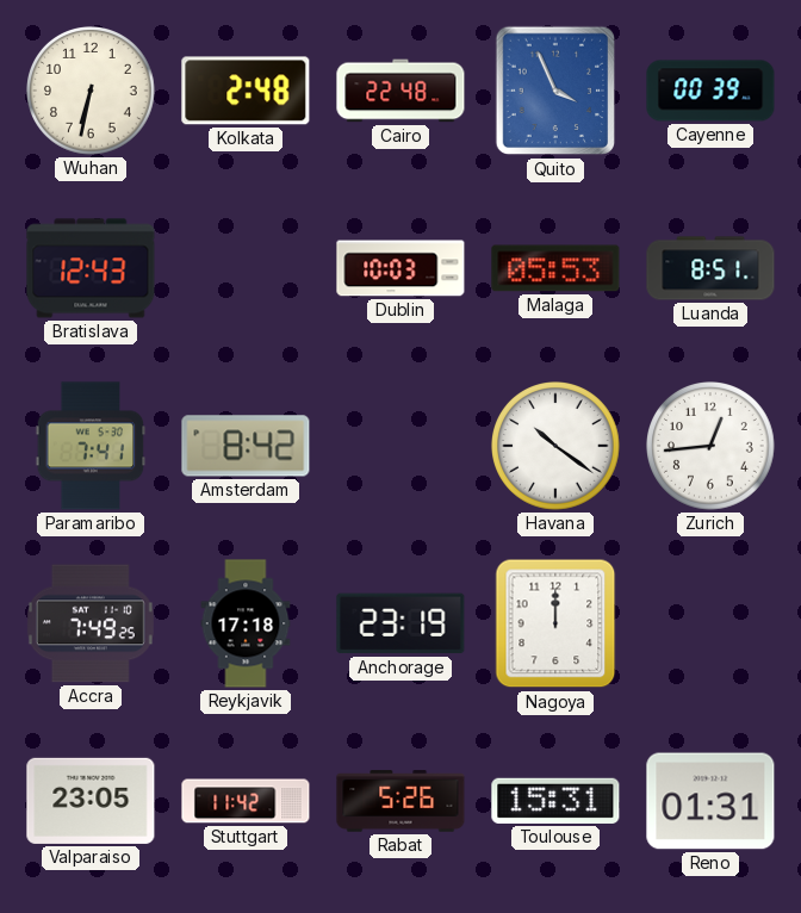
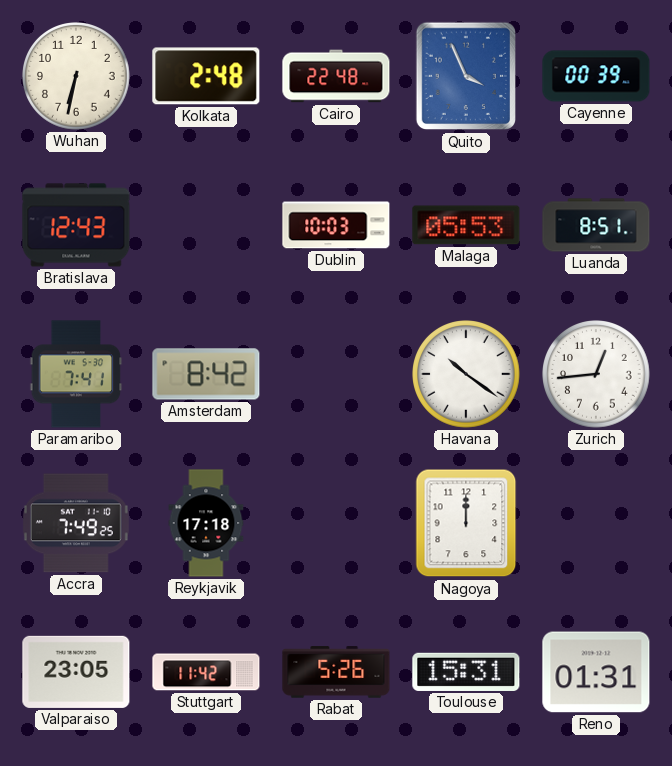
Anchorage: 23:19 -> none
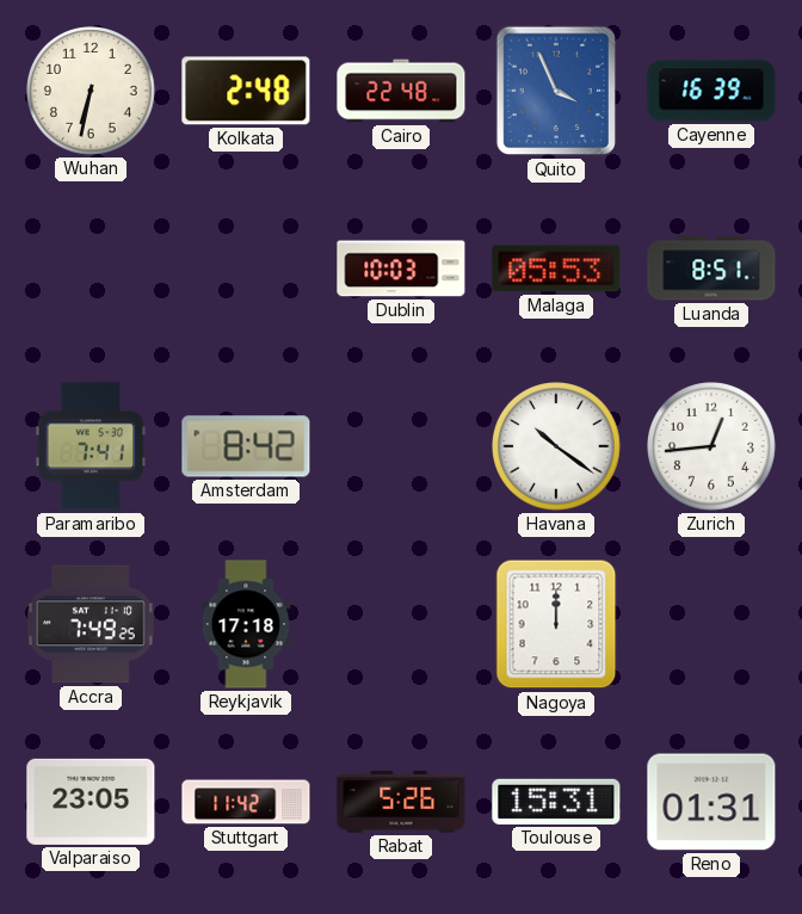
Cayenne: 00:39 -> 16:39
Bratislava: 12:43 -> none
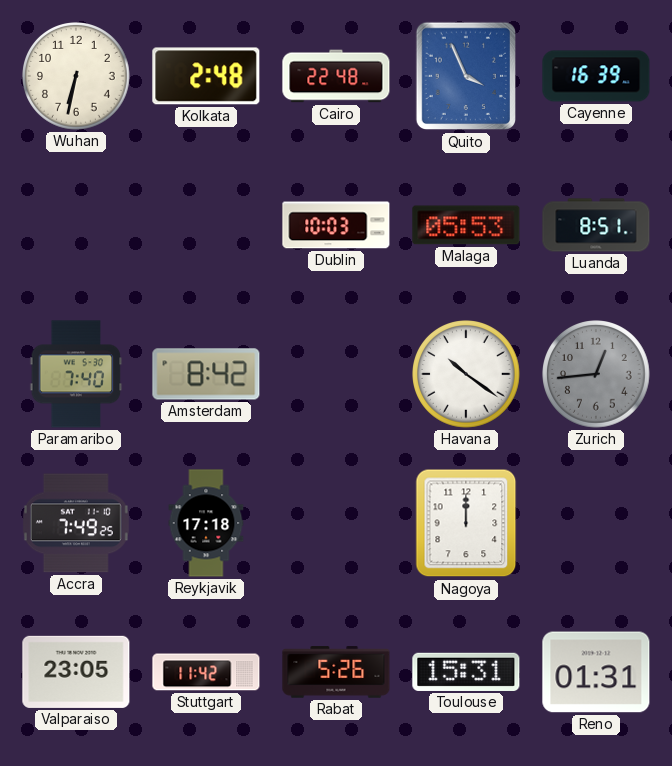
Paramaribo: 7:41 -> 7:40
Zurich dial: white -> grey
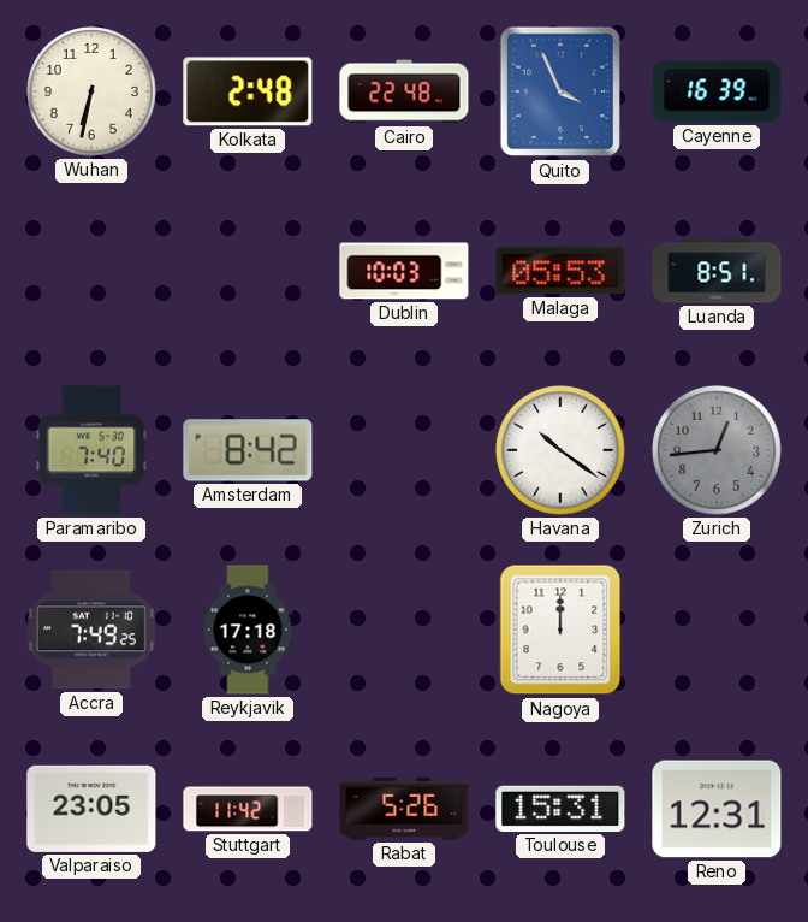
Reno: 01:31 -> 12:31
